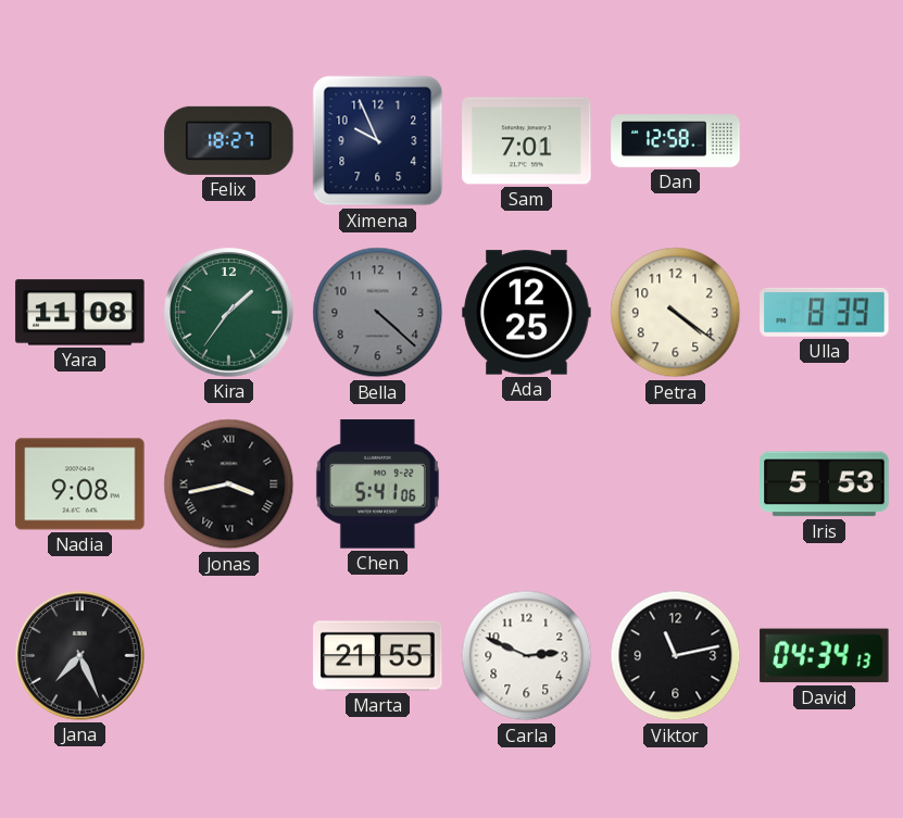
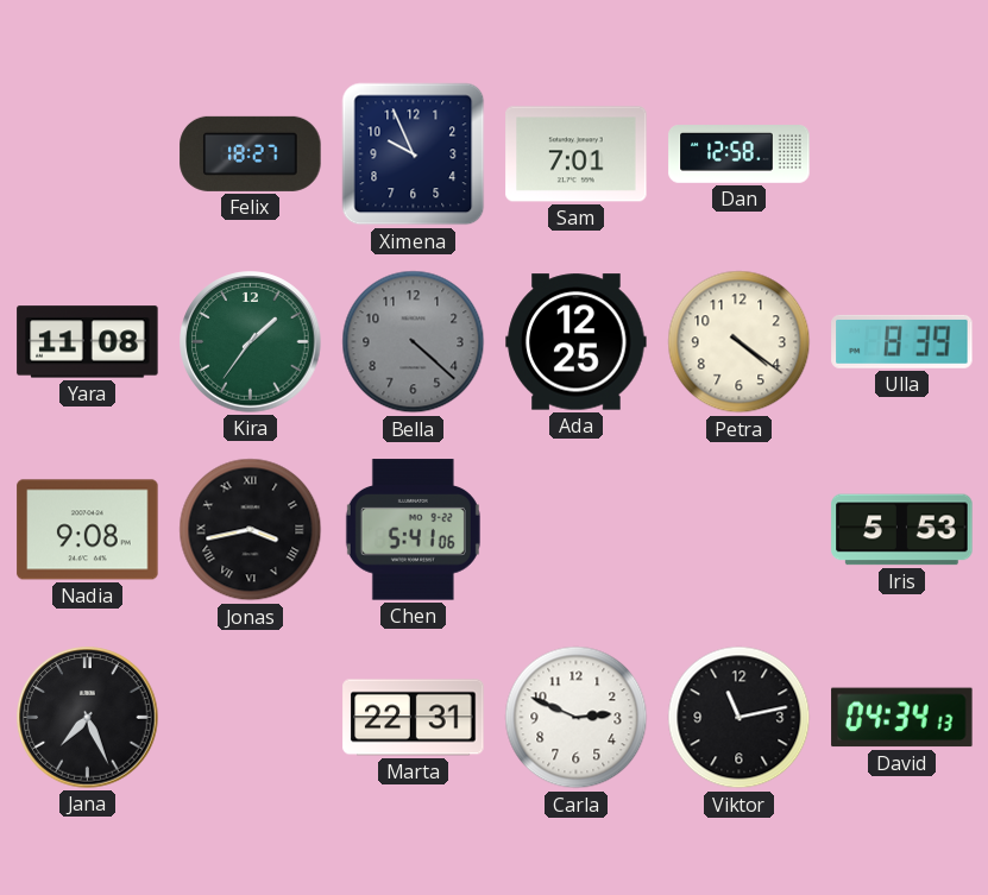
Marta: 21:55 -> 22:31
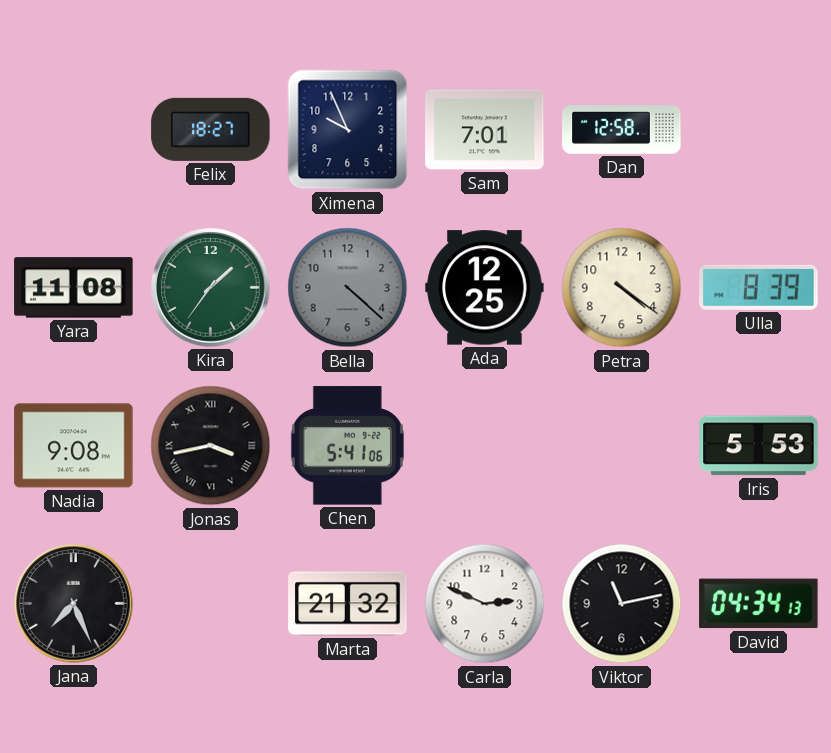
Marta: 22:31 -> 21:32
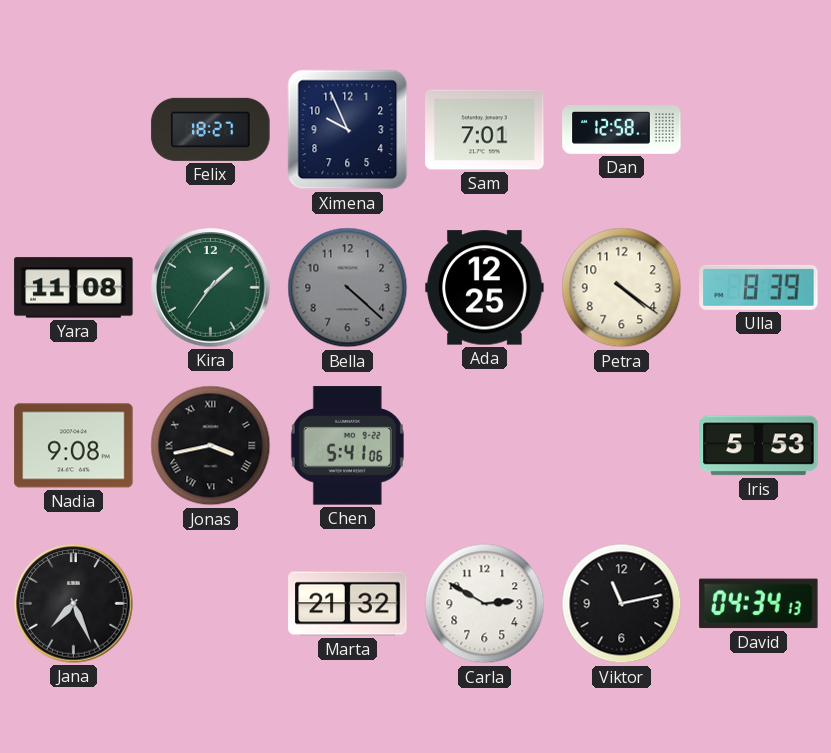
Carla: 2:49 -> 2:50
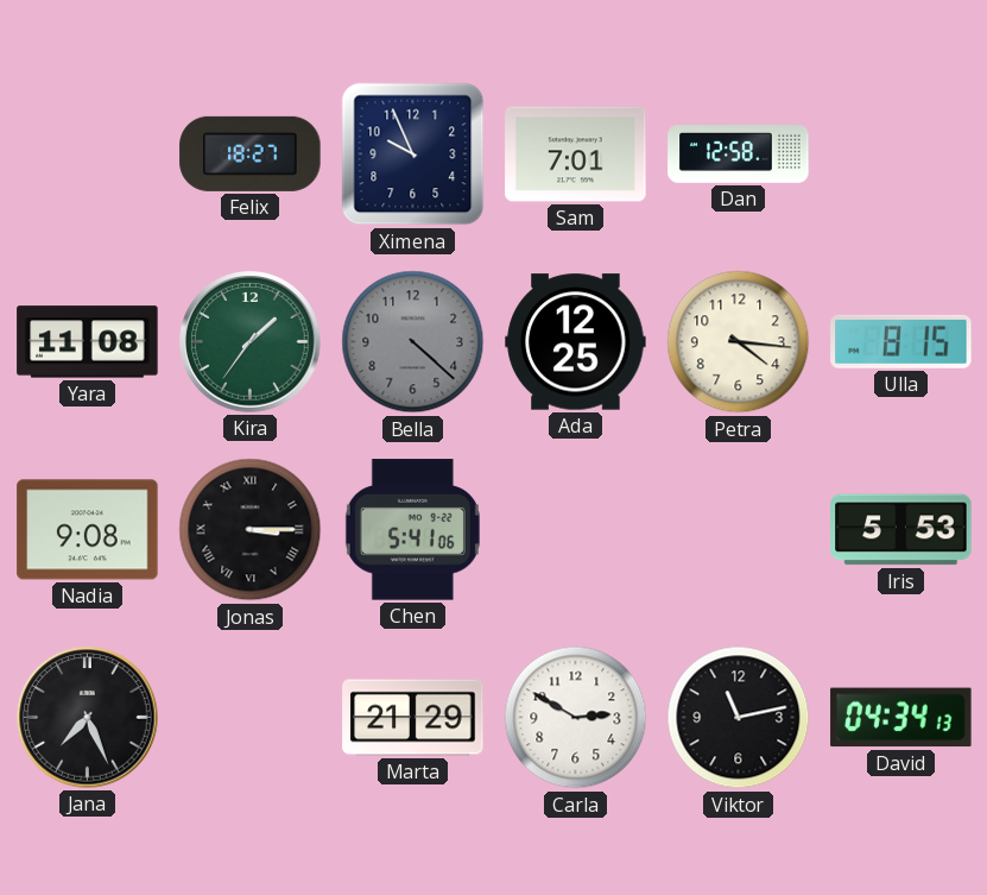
Petra: 4:21 -> 4:16
Ulla: 8:39 -> 8:15
Jonas: 3:43 -> 3:15
Marta: 21:32 -> 21:29
